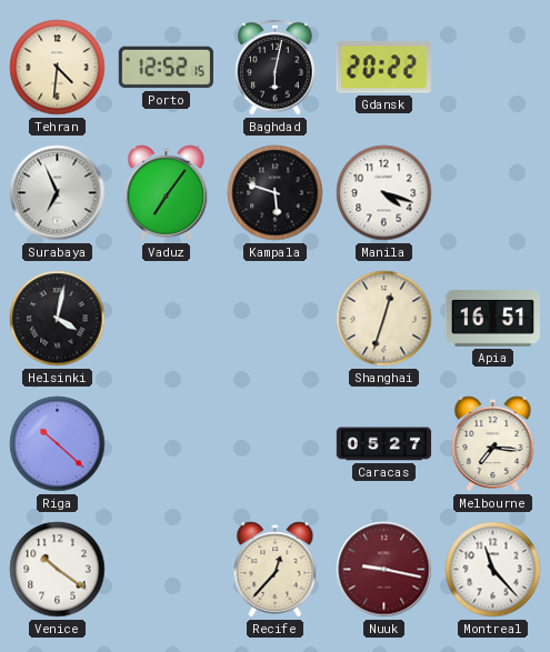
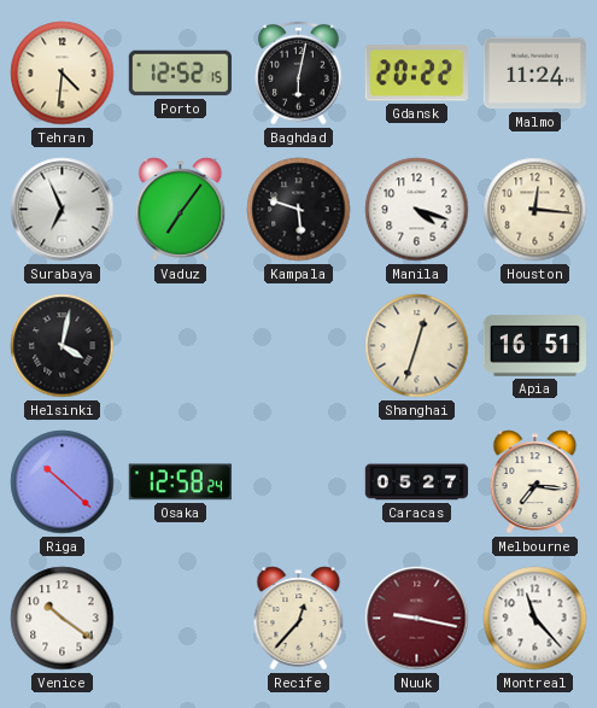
Malmo: none -> 11:24
Houston: none -> 12:16
Osaka: none -> 12:58
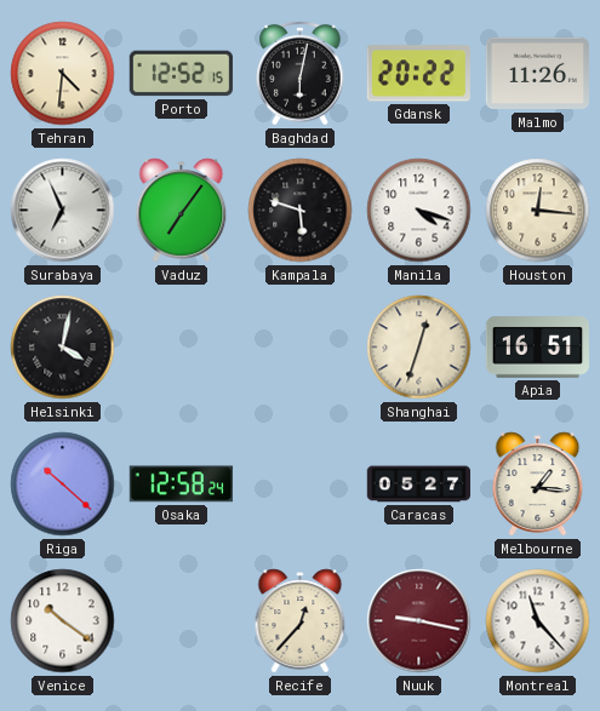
Malmo: 11:24 -> 11:26
Melbourne: 7:16 -> 1:16
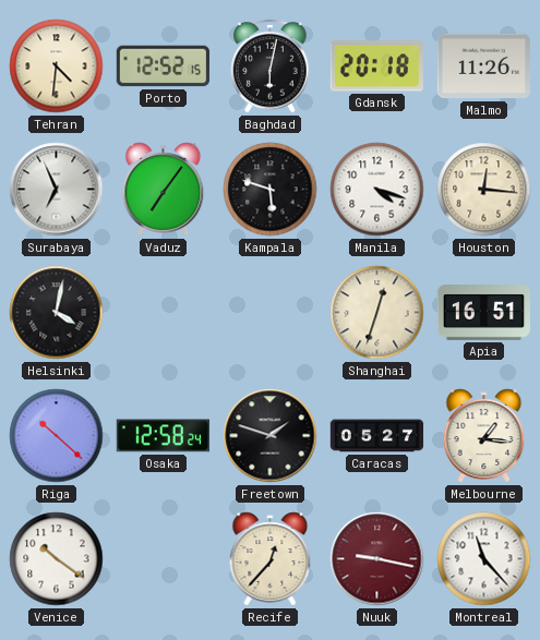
Gdansk: 20:22 -> 20:18
Freetown: none -> 1:48
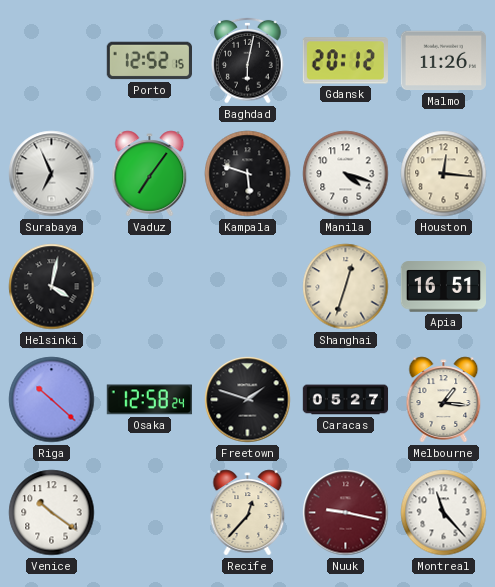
Tehran: 4:31 -> none
Gdansk: 20:18 -> 20:12
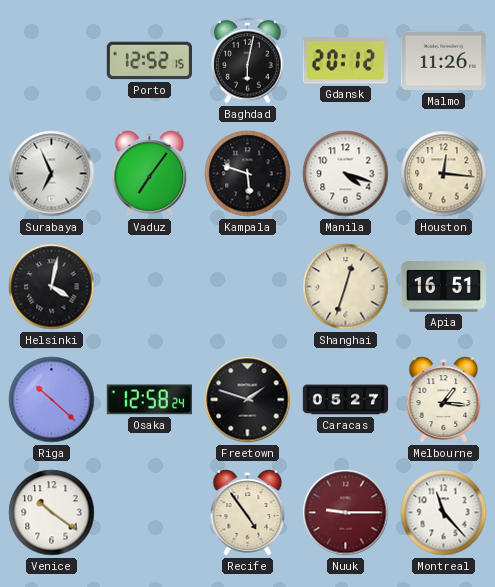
Recife: 12:37 -> 4:54
Nuuk: 9:17 -> 9:15
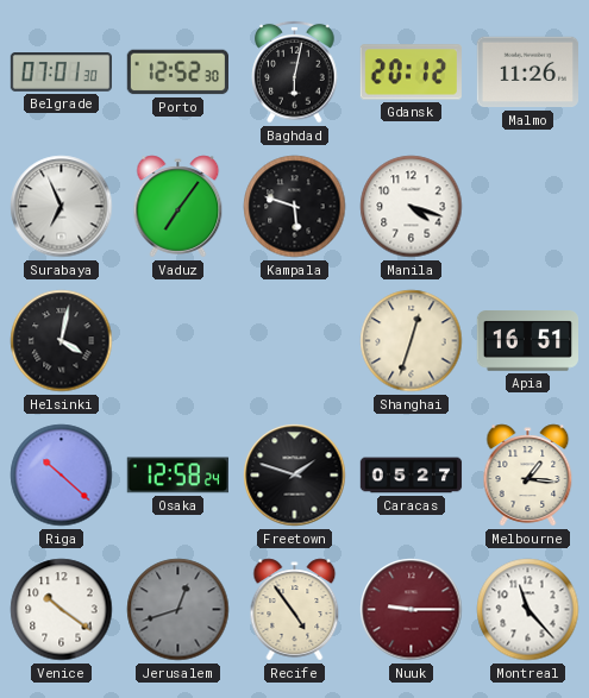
Belgrade: none -> 07:01
Porto: 12:52:15 -> 12:52:30
Houston: 12:16 -> none
Jerusalem: none -> 12:42
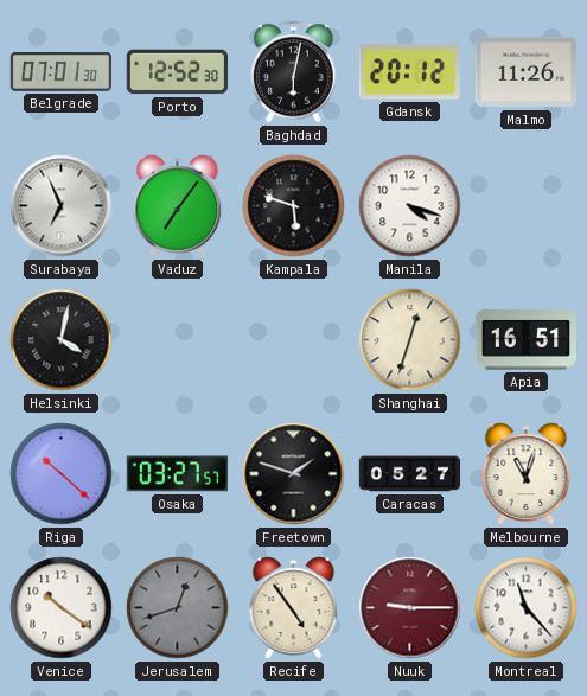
Osaka: 12:58 -> 03:27
Melbourne: 1:16 -> 11:03
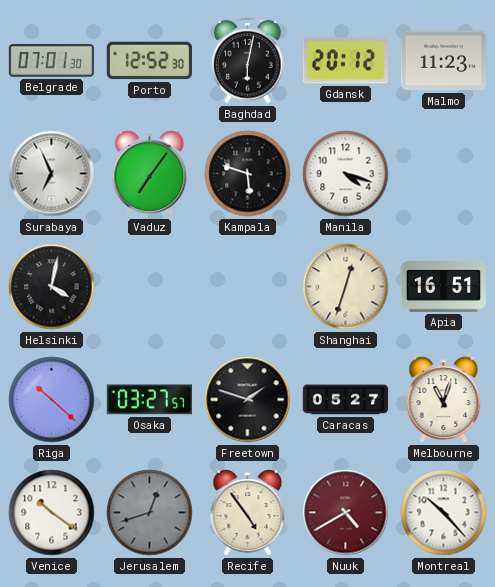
Malmo: 11:26 -> 11:23
Nuuk: 9:15 -> 4:40
Montreal: 11:23 -> 10:23
